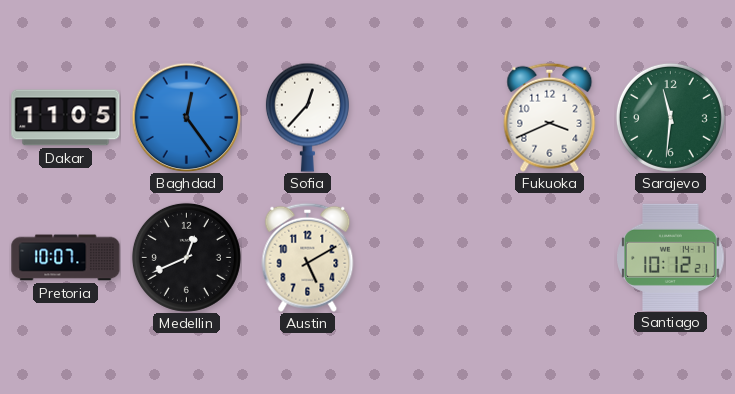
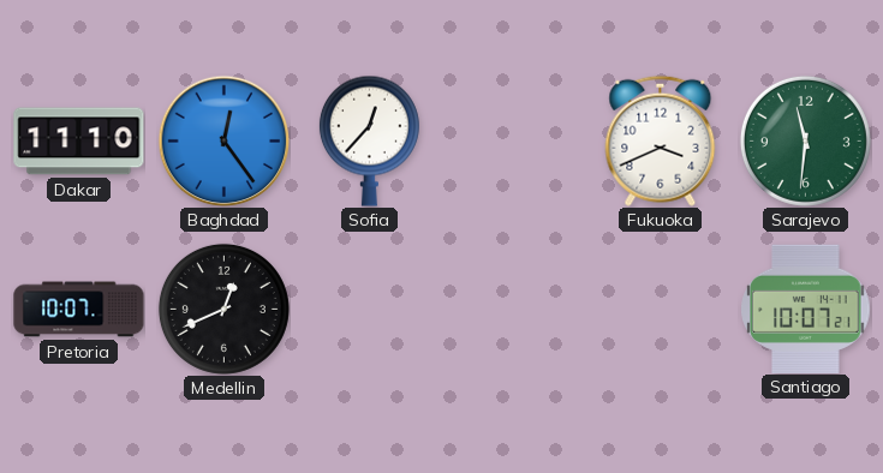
Dakar: 11:05 -> 11:10
Austin: 5:10 -> none
Santiago: 10:12 -> 10:07
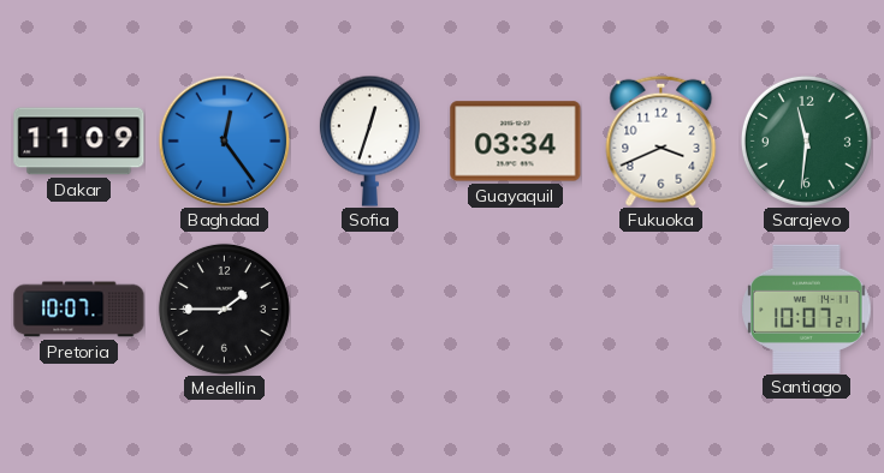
Dakar: 11:10 -> 11:09
Sofia: 12:37 -> 12:33
Guayaquil: none -> 03:34
Medellin: 12:41 -> 1:45
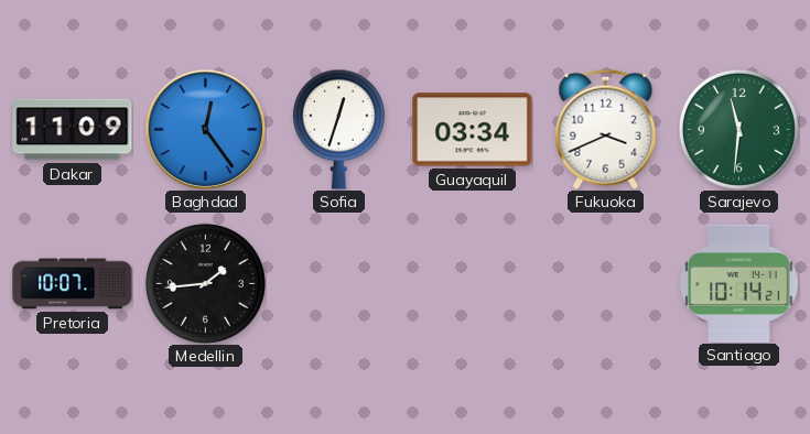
Medellin: 1:45 -> 1:44
Santiago: 10:07 -> 10:14
